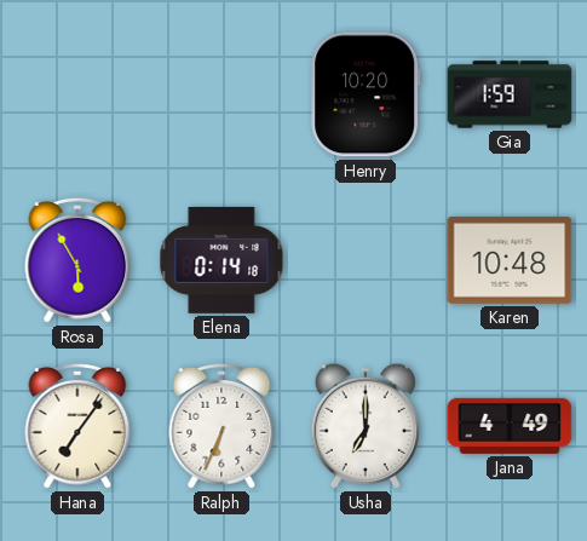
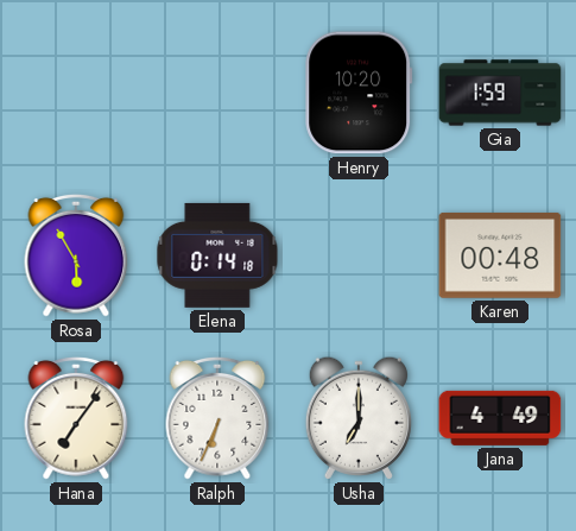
Karen: 10:48 -> 00:48
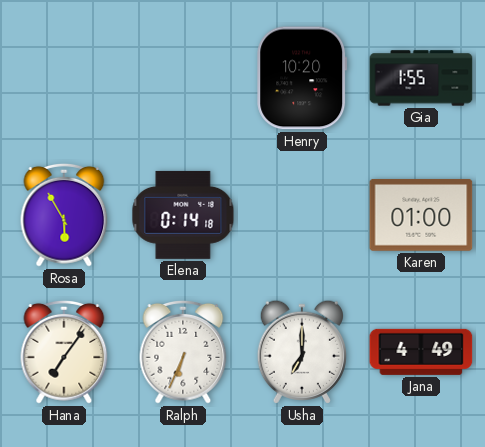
Gia: 1:59 -> 1:55
Karen: 00:48 -> 01:00
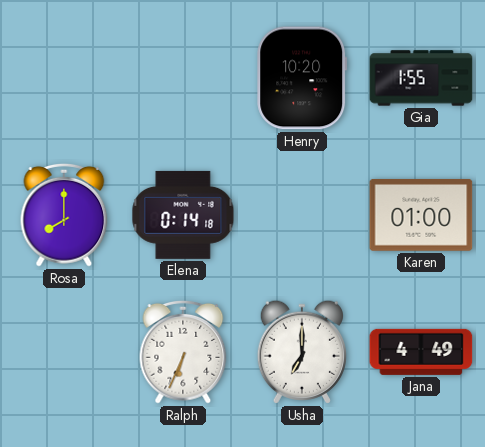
Rosa: 5:55 -> 8:00
Hana: 7:06 -> none
